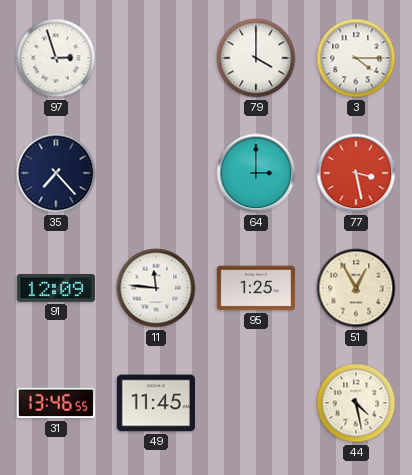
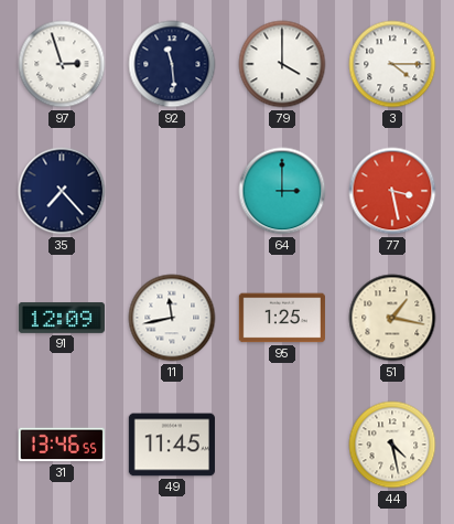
92: none -> 11:29
11: 11:46 -> 11:43
51: 12:55 -> 1:17
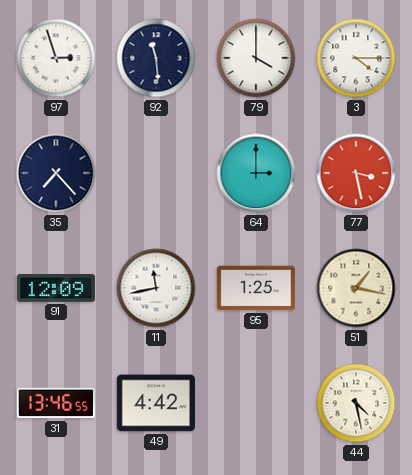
49: 11:45 -> 4:42
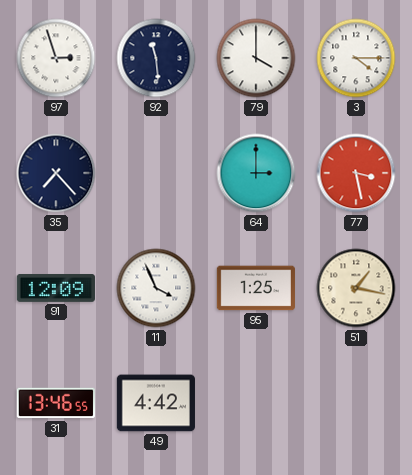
11: 11:43 -> 3:56
44: 4:28 -> none
